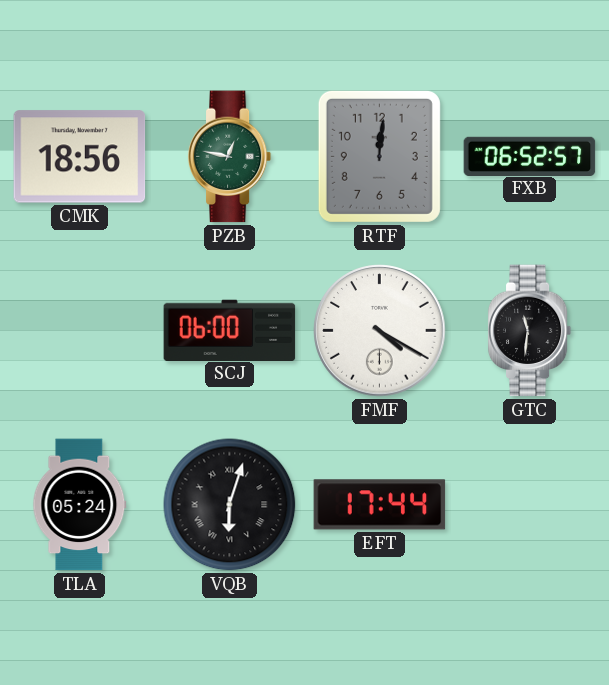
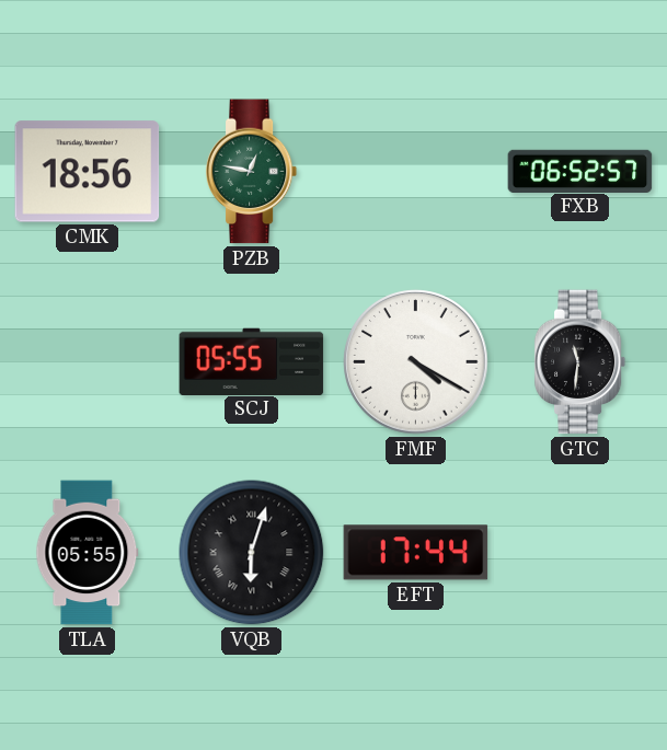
RTF: 12:01 -> none
SCJ: 06:00 -> 05:55
TLA: 05:24 -> 05:55
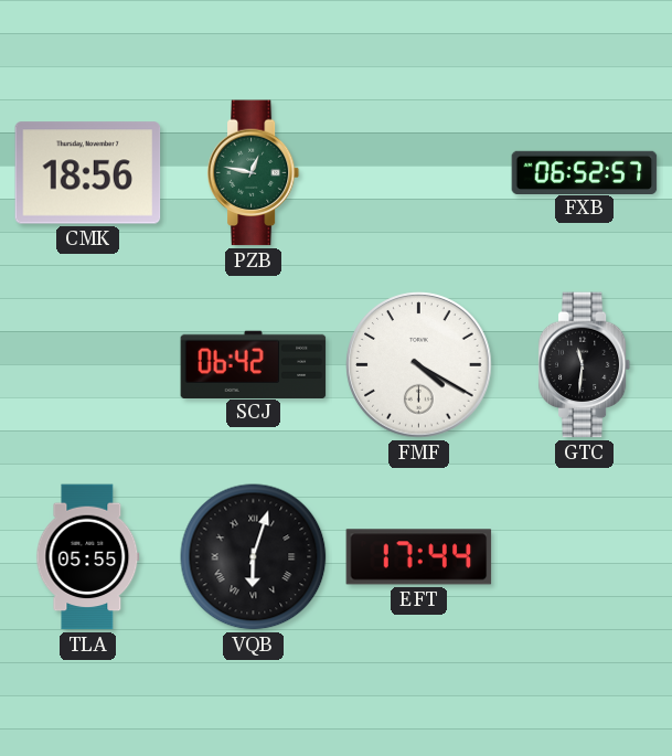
SCJ: 05:55 -> 06:42
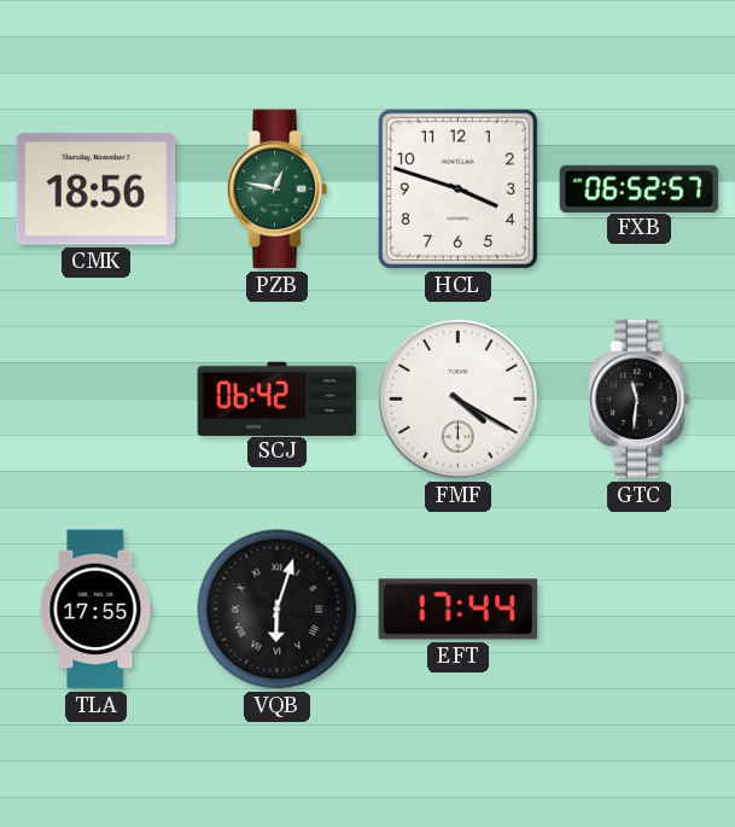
HCL: none -> 3:48
TLA: 05:55 -> 17:55
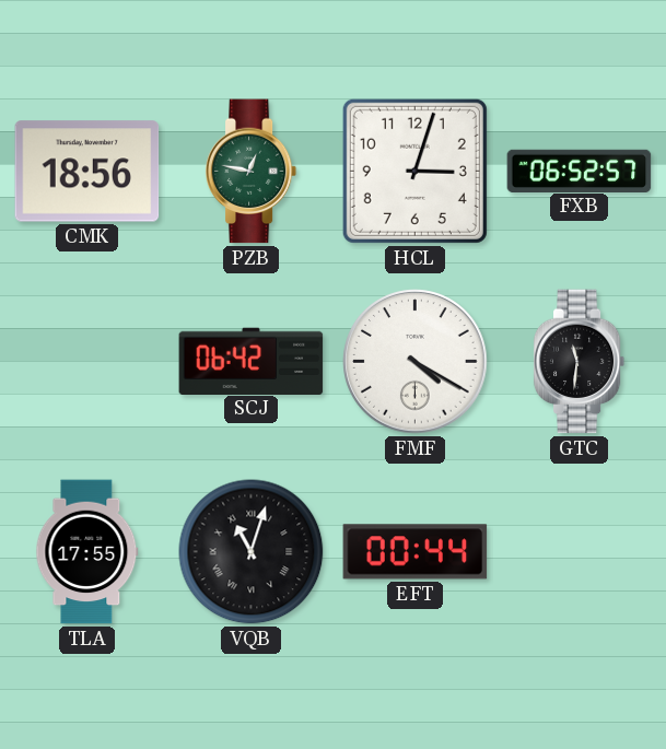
HCL: 3:48 -> 3:03
VQB: 6:03 -> 11:03
EFT: 17:44 -> 00:44
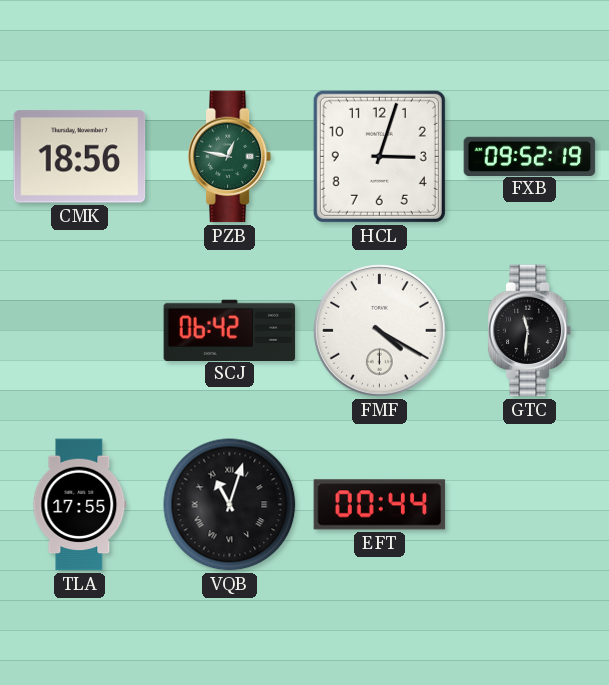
FXB: 06:52 -> 09:52
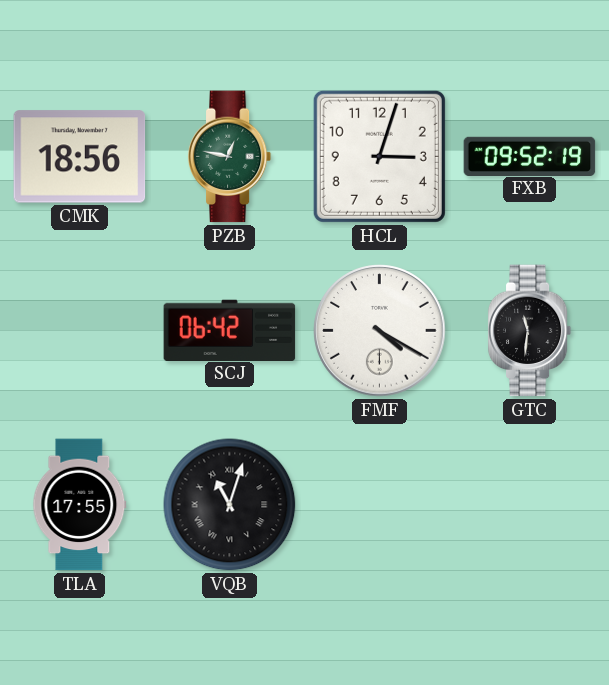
EFT: 00:44 -> none
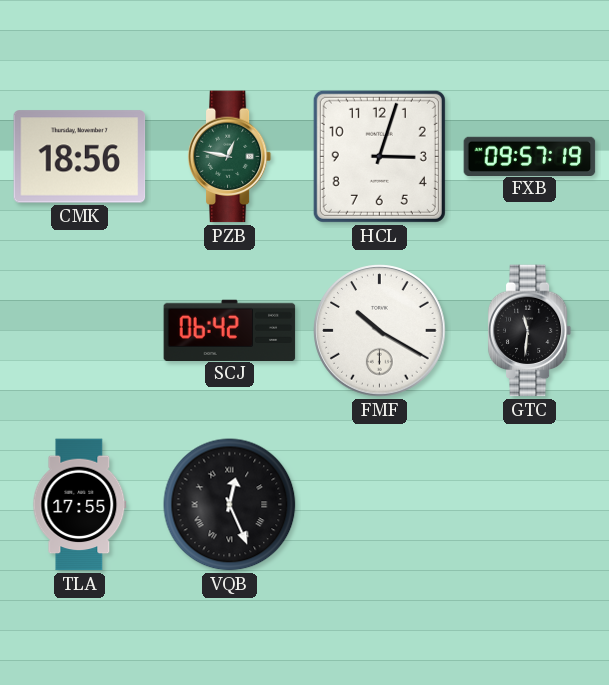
FXB: 09:52 -> 09:57
FMF: 4:20 -> 10:20
VQB: 11:03 -> 12:26
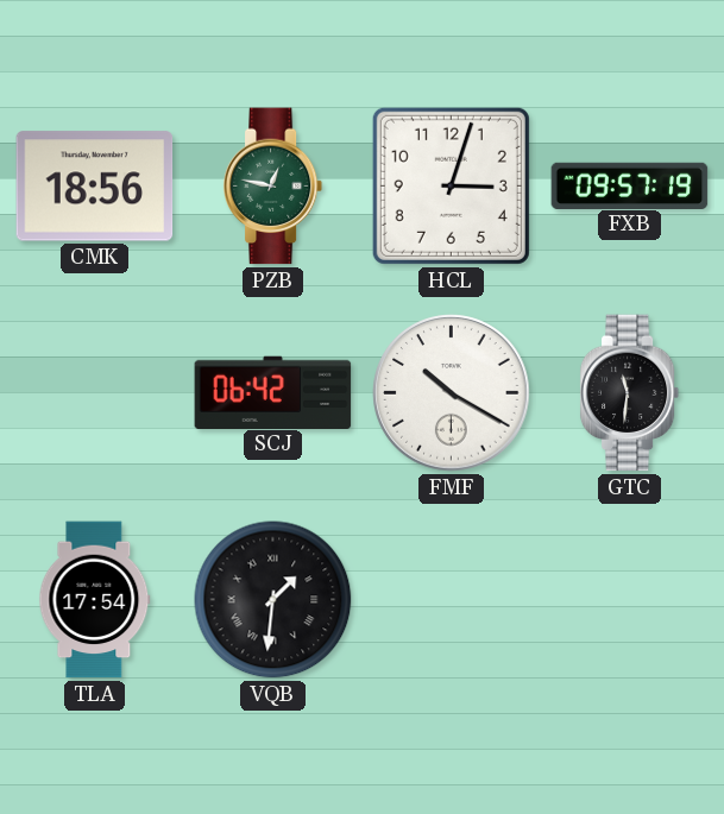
TLA: 17:55 -> 17:54
VQB: 12:26 -> 1:31
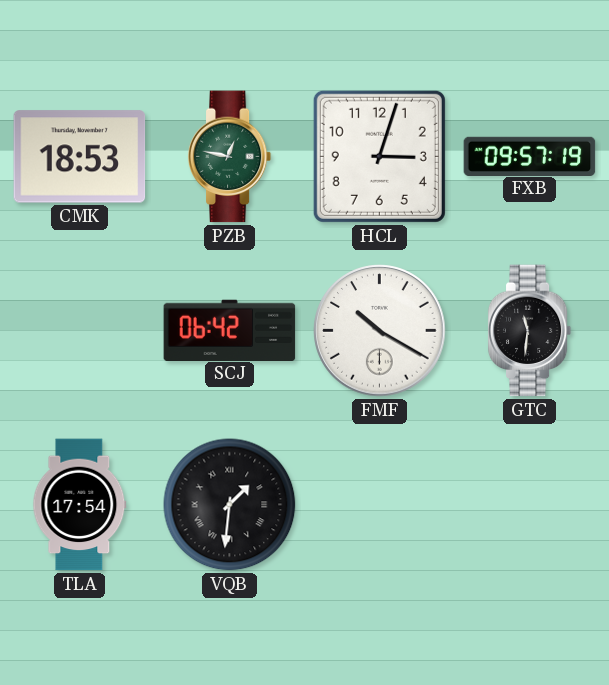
CMK: 18:56 -> 18:53
